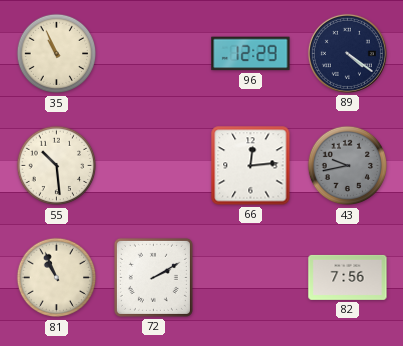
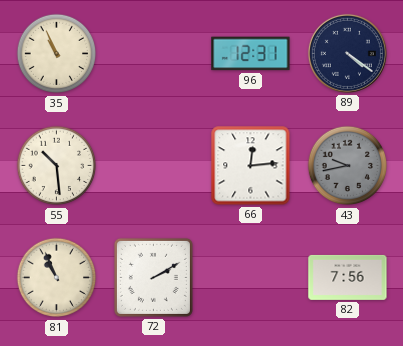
96: 12:29 -> 12:31
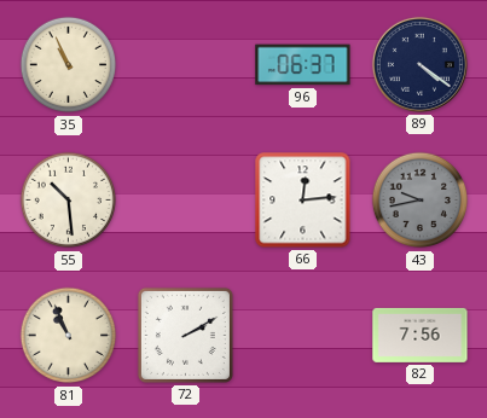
96: 12:31 -> 06:37
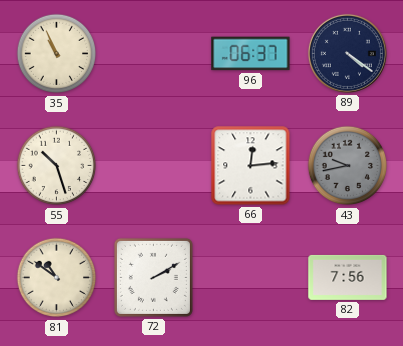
55: 10:29 -> 10:27
81: 10:56 -> 10:51
